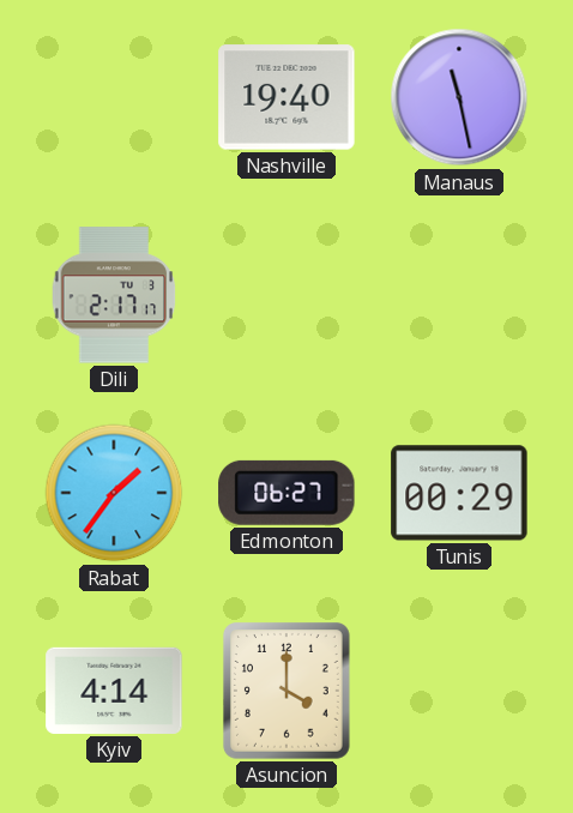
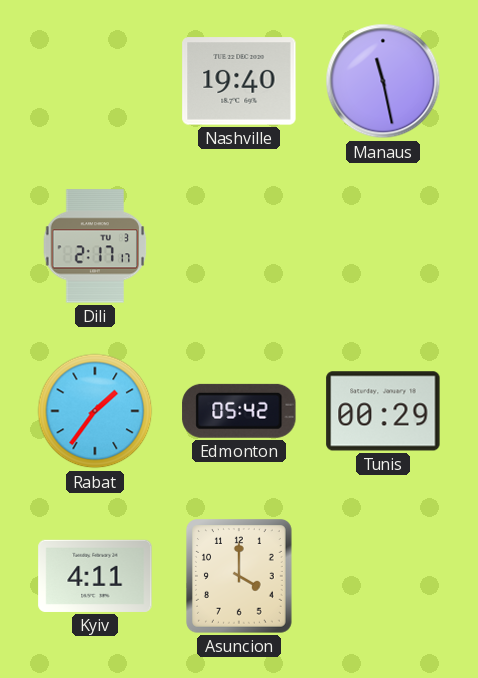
Edmonton: 06:27 -> 05:42
Kyiv: 4:14 -> 4:11
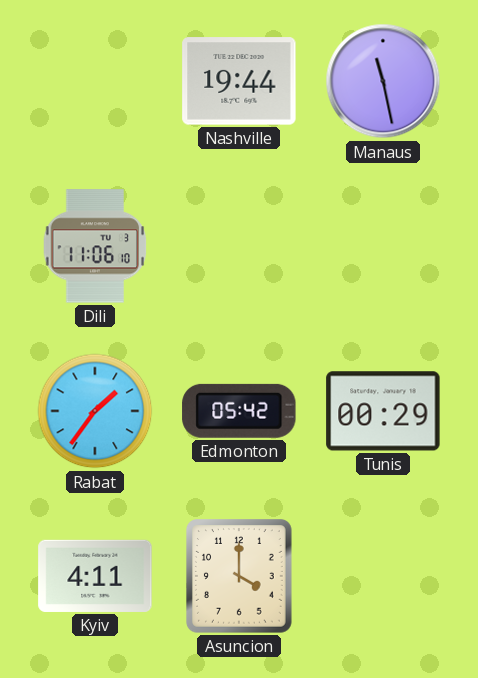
Nashville: 19:40 -> 19:44
Dili: 2:17 -> 11:06
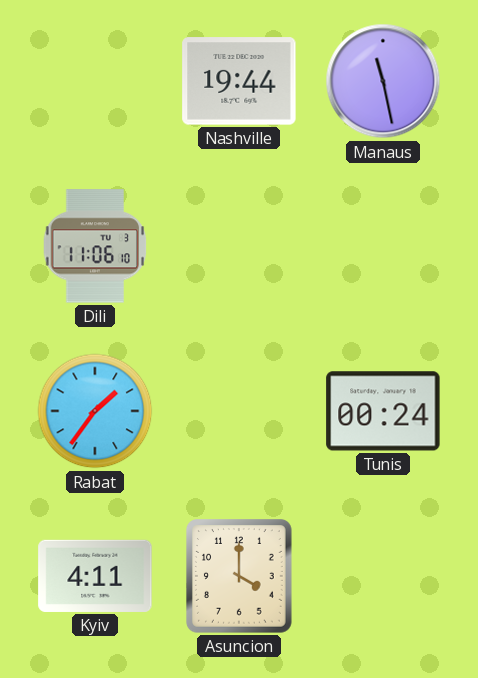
Edmonton: 05:42 -> none
Tunis: 00:29 -> 00:24
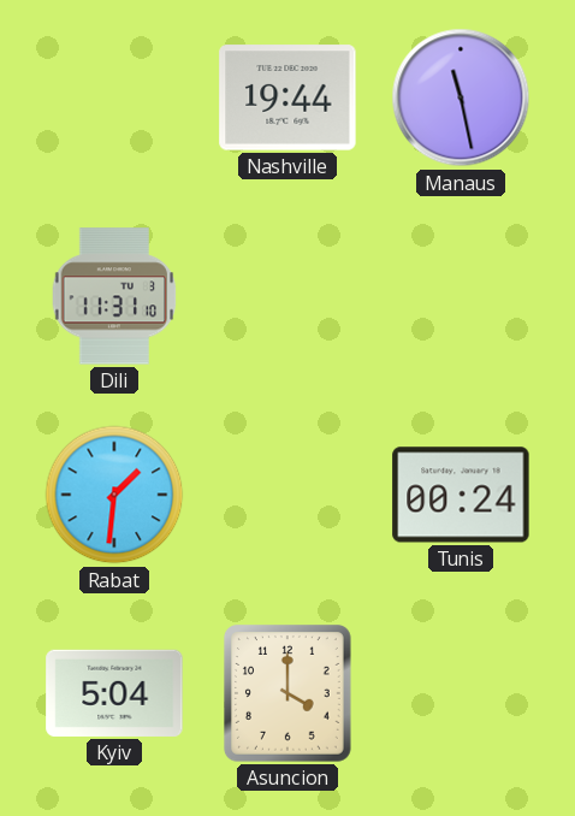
Dili: 11:06 -> 11:31
Rabat: 1:36 -> 1:31
Kyiv: 4:11 -> 5:04
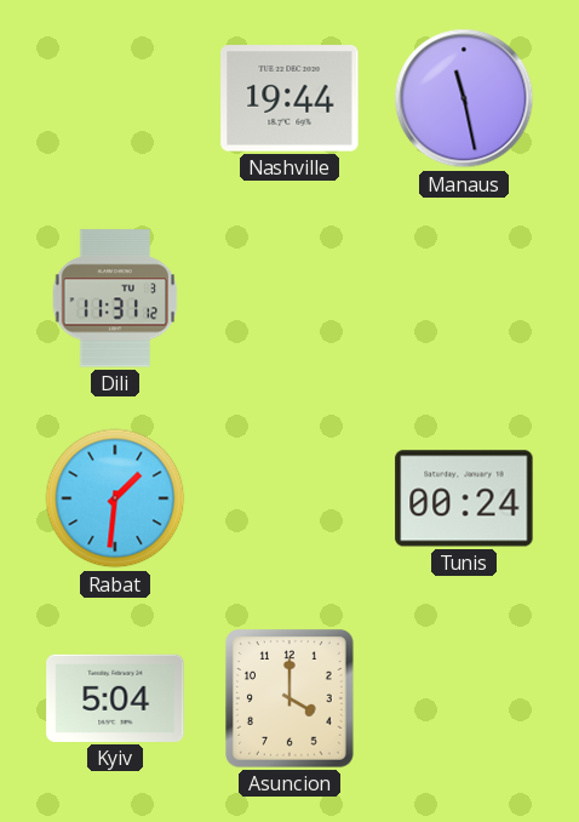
Dili: 11:31:10 -> 11:31:12
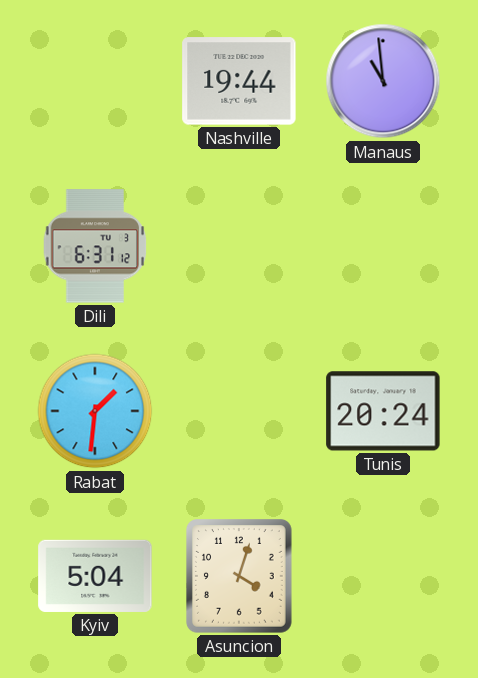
Manaus: 11:28 -> 10:59
Dili: 11:31 -> 6:31
Tunis: 00:24 -> 20:24
Asuncion: 4:00 -> 4:03
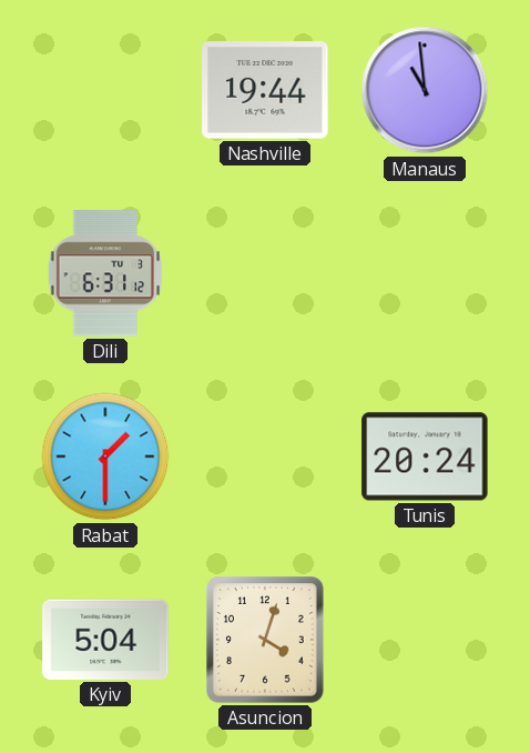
Rabat: 1:31 -> 1:30
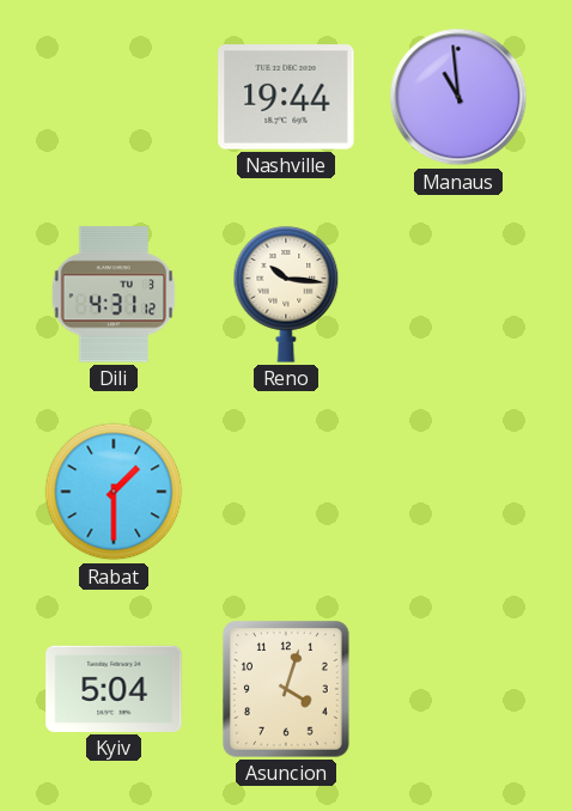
Dili: 6:31 -> 4:31
Reno: none -> 10:16
Tunis: 20:24 -> none
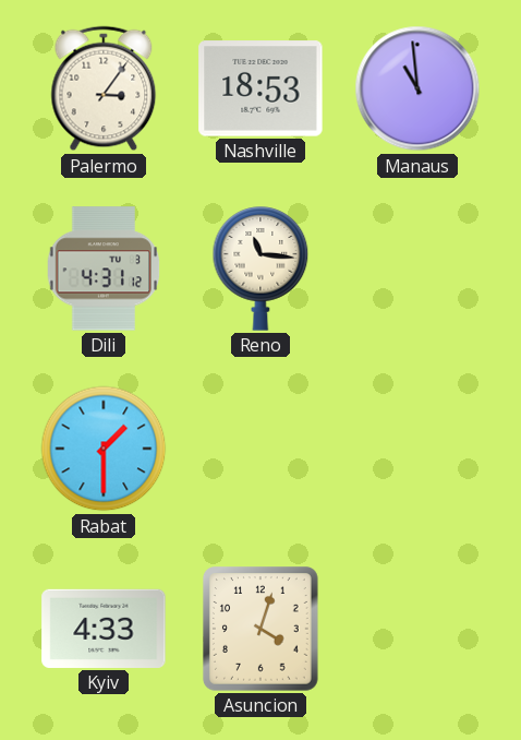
Palermo: none -> 3:06
Nashville: 19:44 -> 18:53
Reno: 10:16 -> 11:16
Kyiv: 5:04 -> 4:33
